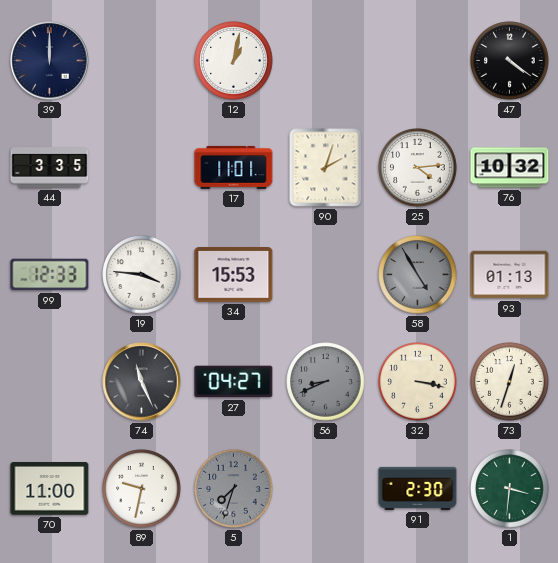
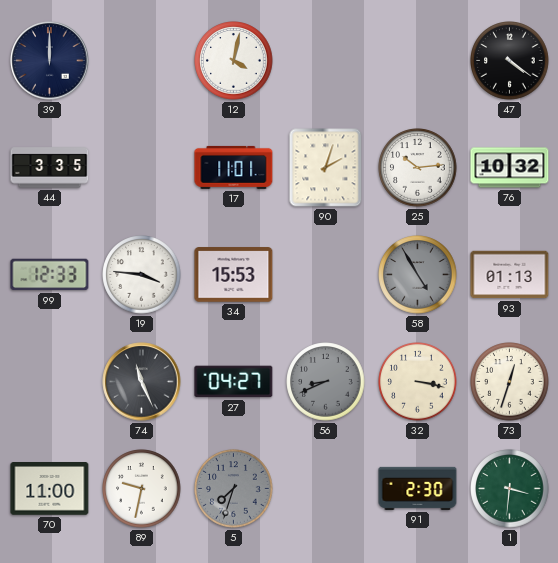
12: 1:02 -> 4:02
25: 4:14 -> 10:14
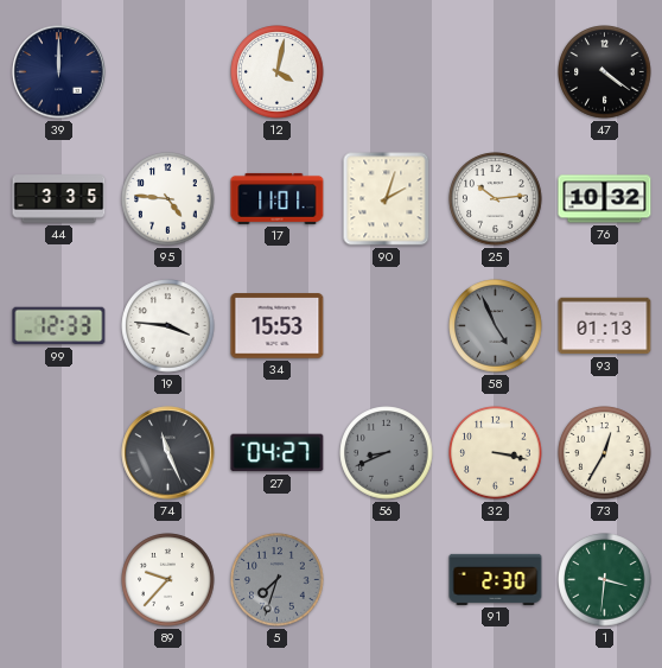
95: none -> 4:46
58: 4:55 -> 4:56
73: 12:33 -> 12:35
70: 11:00 -> none
89: 9:32 -> 9:37
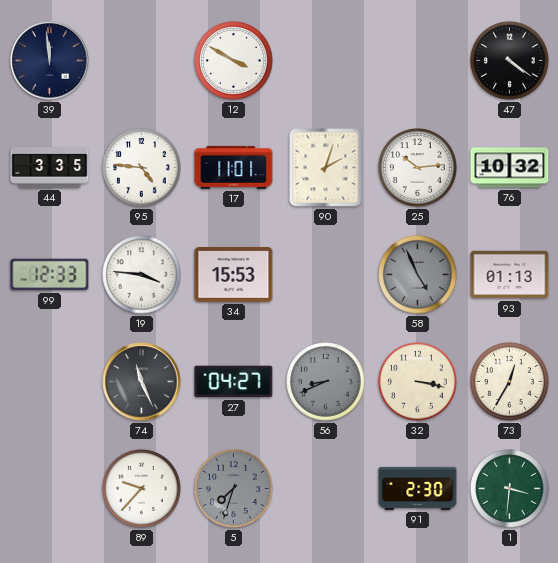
39: 12:00 -> 11:59
12: 4:02 -> 3:50
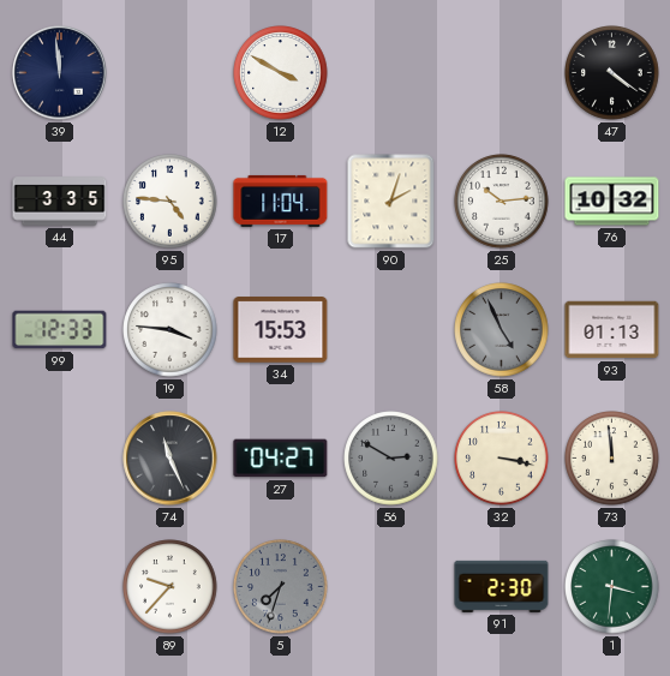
17: 11:01 -> 11:04
56: 8:41 -> 2:50
73: 12:35 -> 11:59
